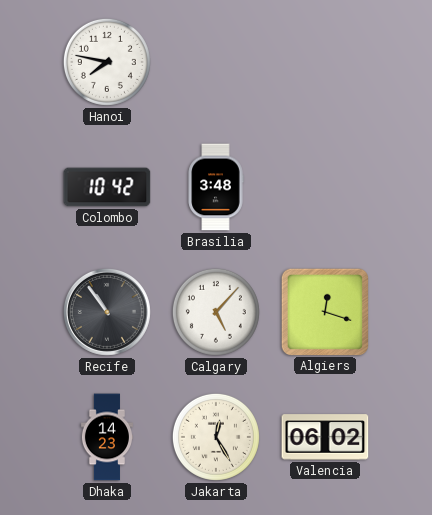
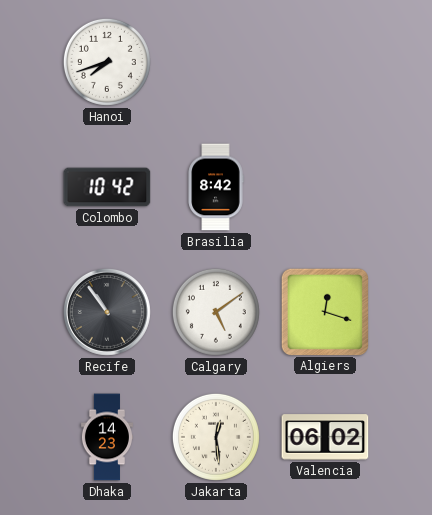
Hanoi: 7:47 -> 7:42
Brasilia: 3:48 -> 8:42
Calgary: 5:07 -> 5:09
Jakarta: 12:25 -> 12:29
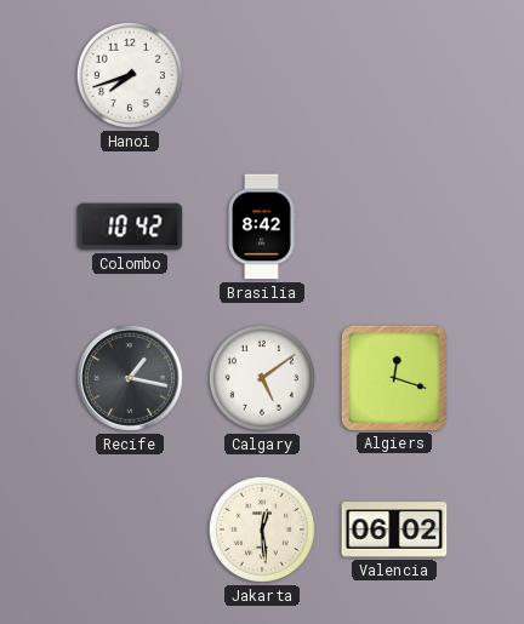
Recife: 10:54 -> 1:17
Dhaka: 14:23 -> none
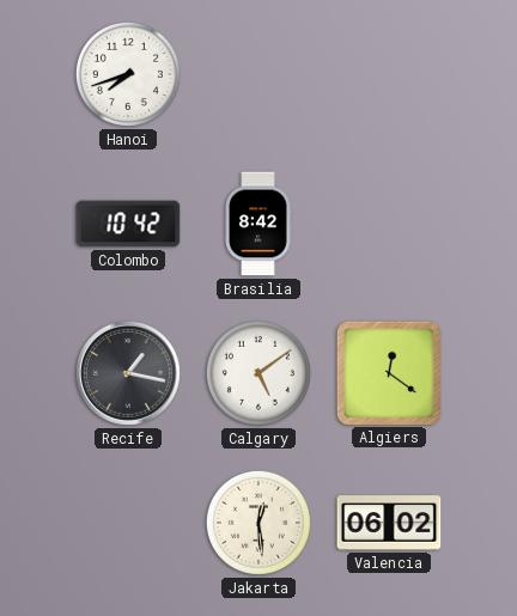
Algiers: 12:18 -> 12:21
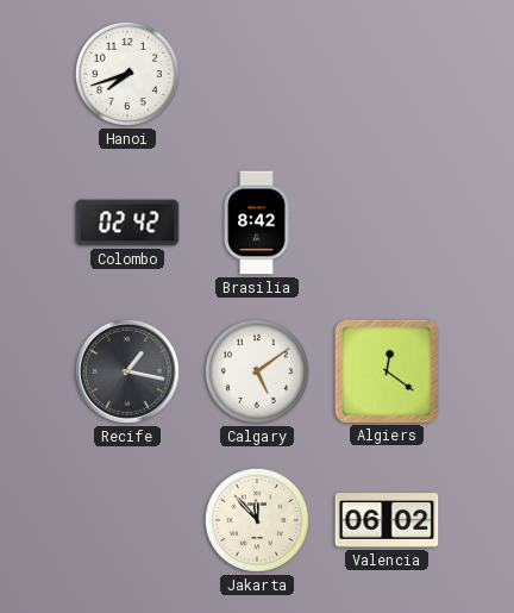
Colombo: 10:42 -> 02:42
Jakarta: 12:29 -> 11:53
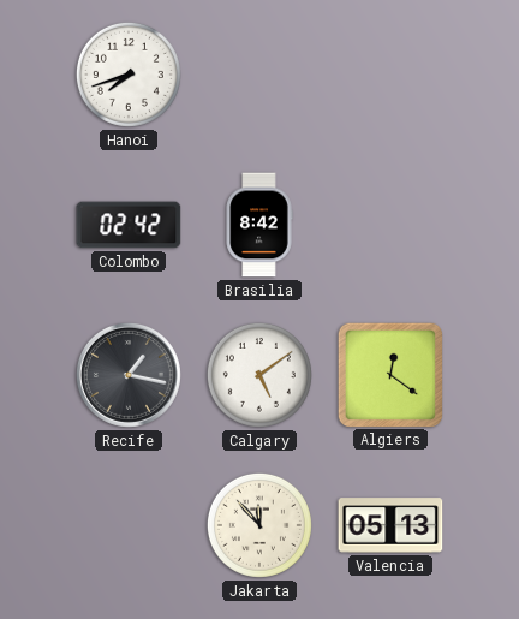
Valencia: 06:02 -> 05:13
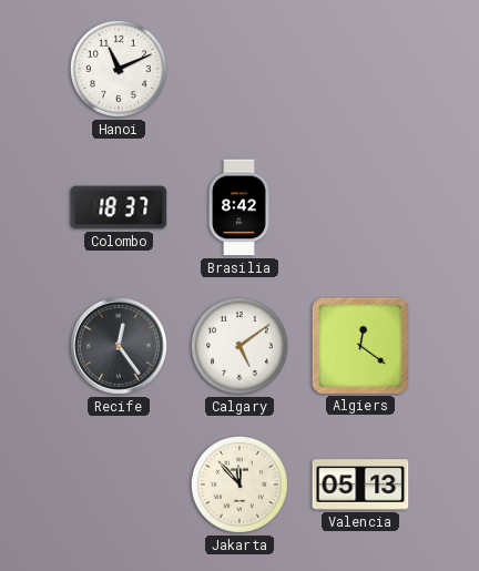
Hanoi: 7:42 -> 11:11
Colombo: 02:42 -> 18:37
Recife: 1:17 -> 12:24
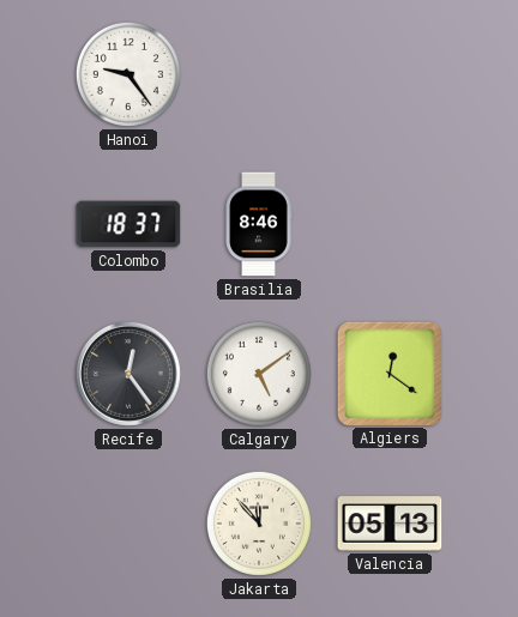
Hanoi: 11:11 -> 9:24
Brasilia: 8:42 -> 8:46
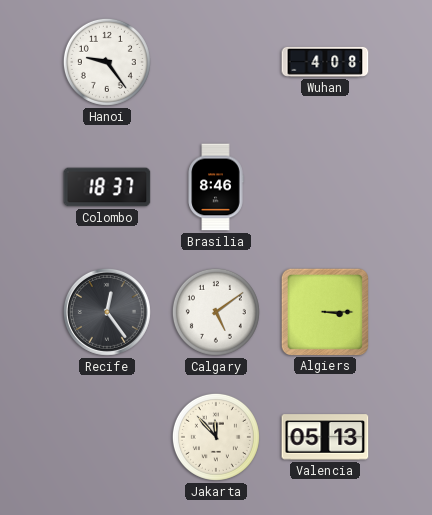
Wuhan: none -> 4:08
Algiers: 12:21 -> 3:15
